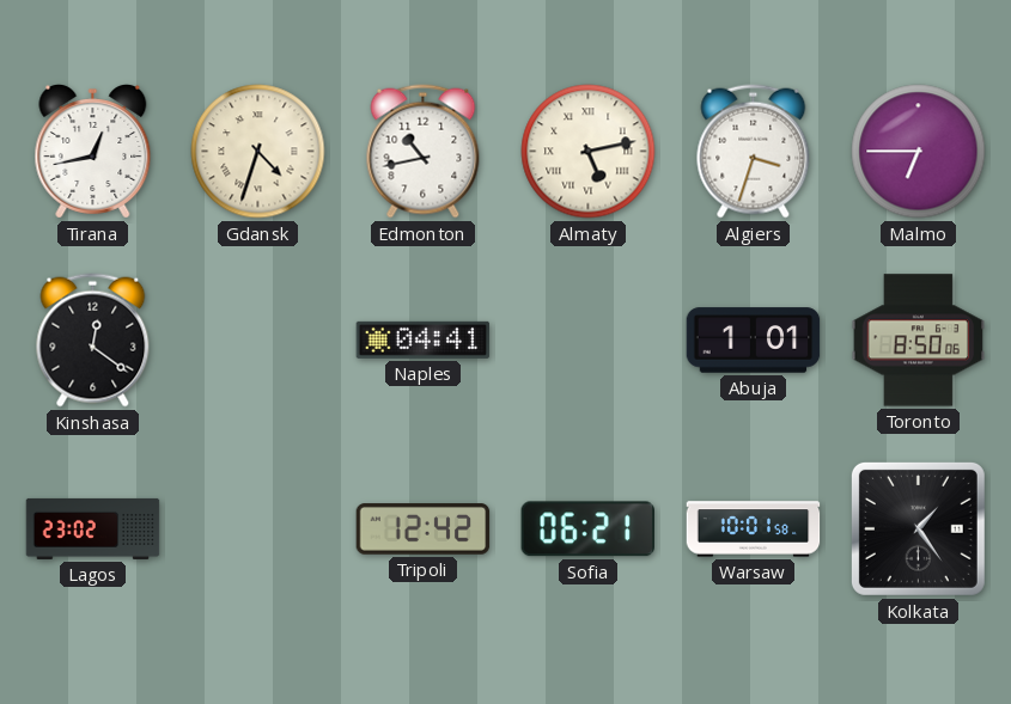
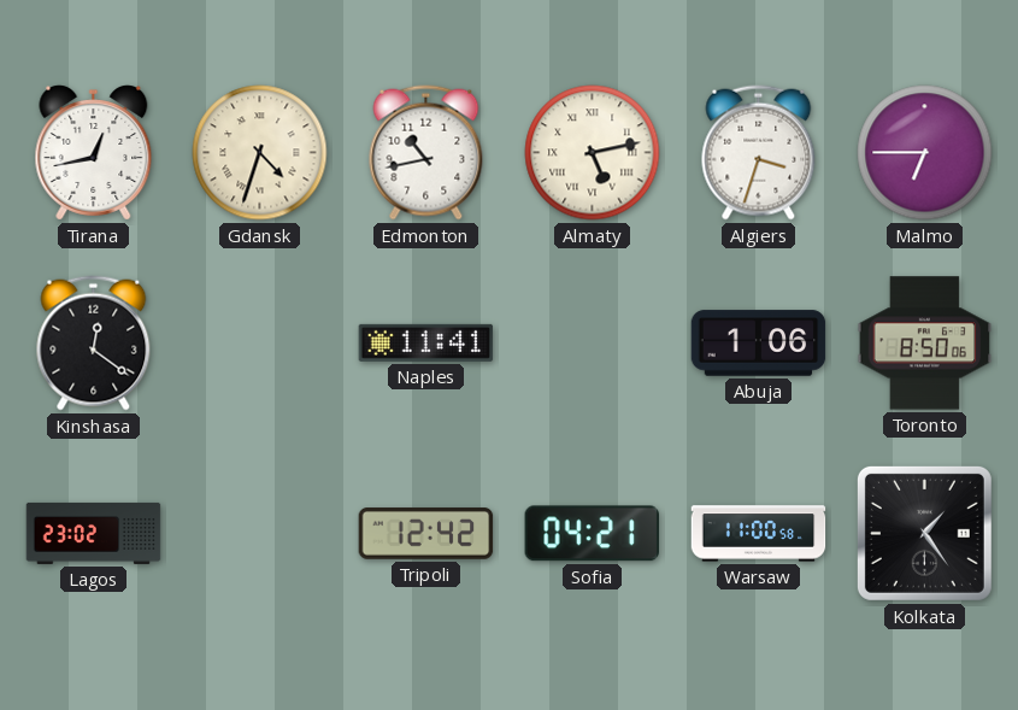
Naples: 04:41 -> 11:41
Abuja: 1:01 -> 1:06
Sofia: 06:21 -> 04:21
Warsaw: 10:01 -> 11:00
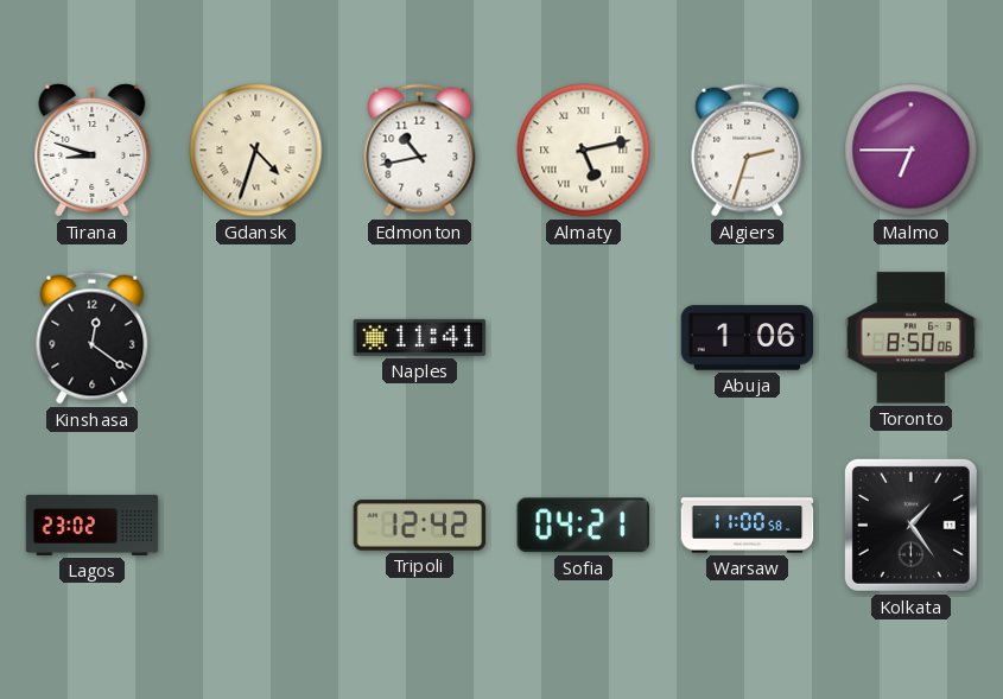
Tirana: 12:43 -> 8:48
Algiers: 3:33 -> 2:33
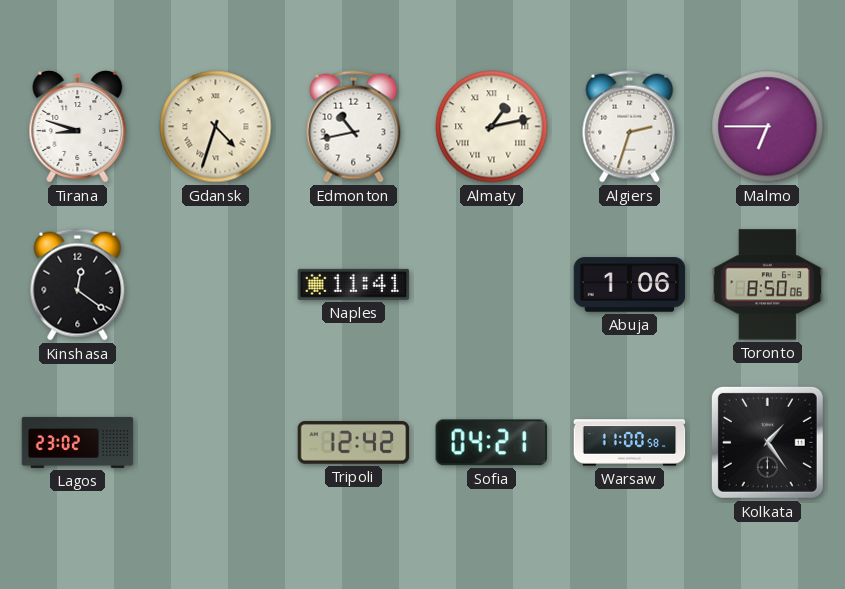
Almaty: 5:13 -> 1:13
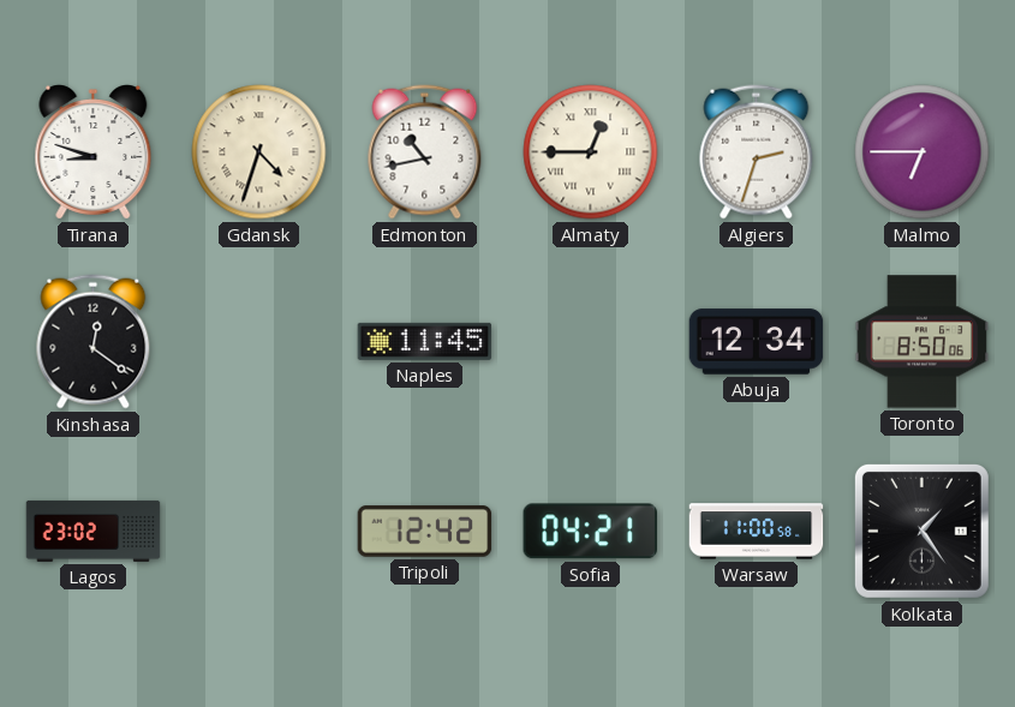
Almaty: 1:13 -> 12:45
Naples: 11:41 -> 11:45
Abuja: 1:06 -> 12:34
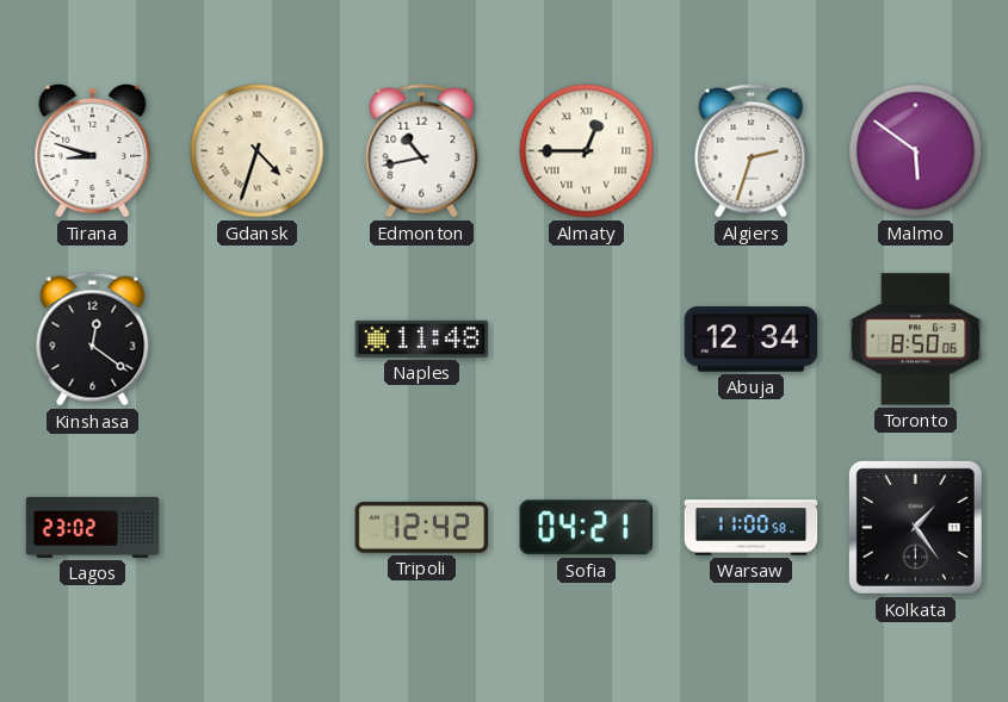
Malmo: 6:45 -> 5:51
Naples: 11:45 -> 11:48
